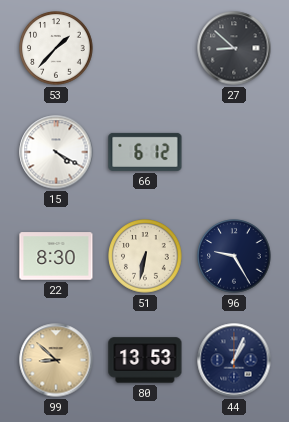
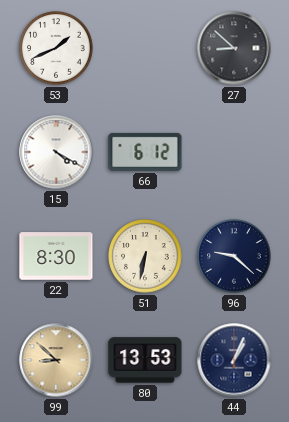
53: 1:37 -> 1:41
96: 9:25 -> 9:22
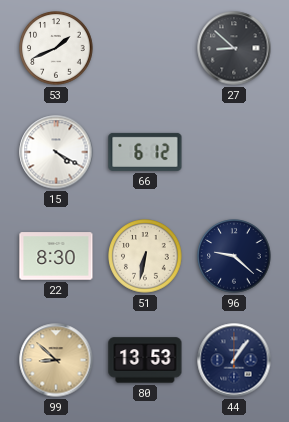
44: 1:04 -> 1:06
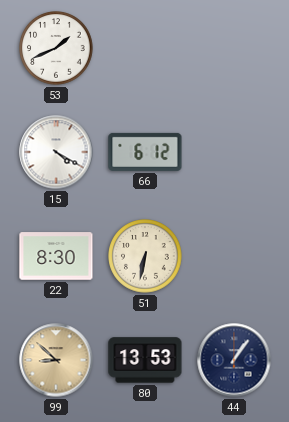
27: 8:52 -> none
96: 9:22 -> none
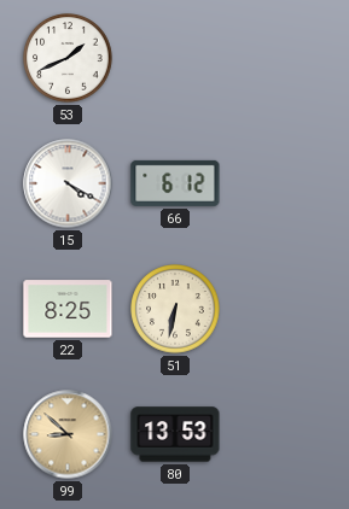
22: 8:30 -> 8:25
44: 1:06 -> none
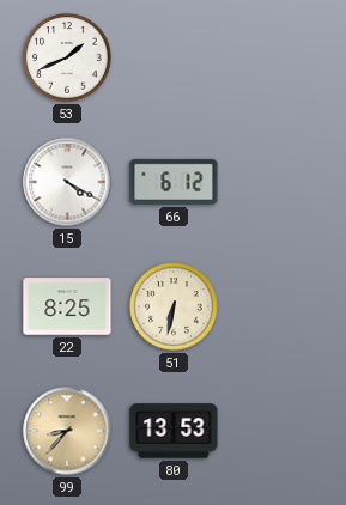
99: 8:52 -> 8:37
